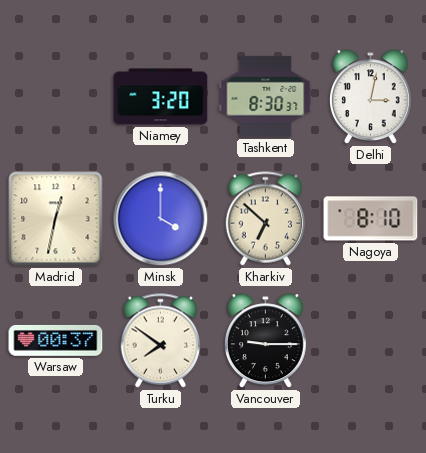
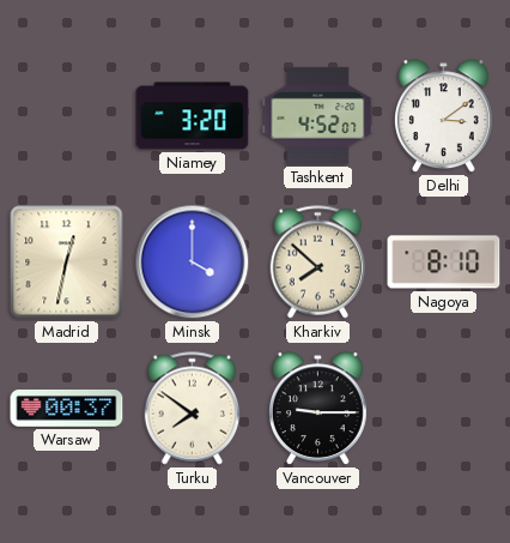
Tashkent: 8:30 -> 4:52
Delhi: 3:02 -> 3:09
Kharkiv: 6:52 -> 7:52
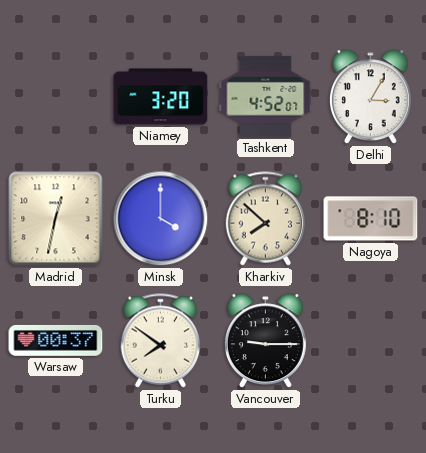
Delhi: 3:09 -> 3:05
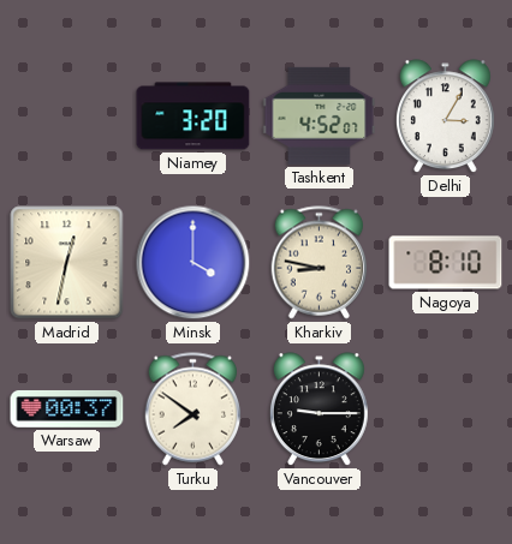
Kharkiv: 7:52 -> 8:47
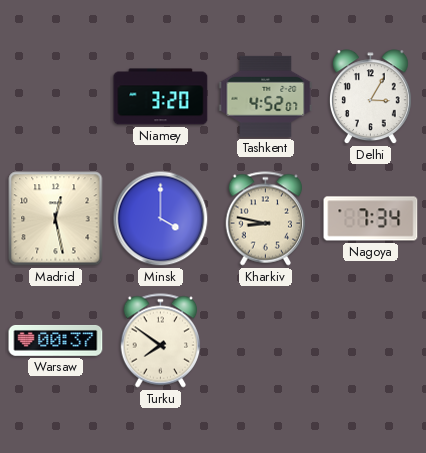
Madrid: 12:32 -> 12:28
Nagoya: 8:10 -> 7:34
Vancouver: 9:15 -> none
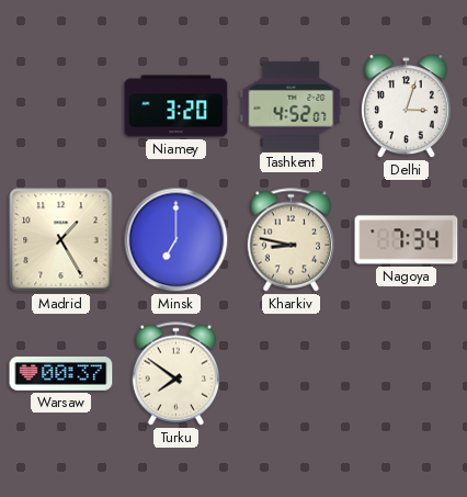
Delhi: 3:05 -> 3:03
Madrid: 12:28 -> 1:25
Minsk: 4:00 -> 7:00
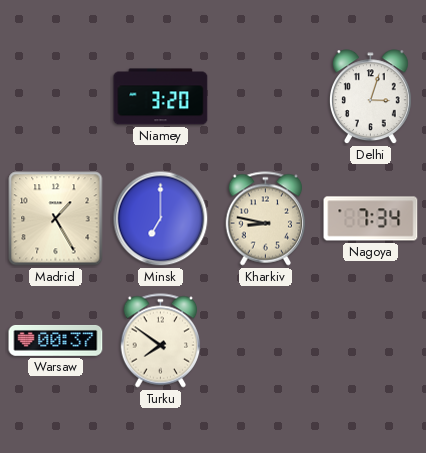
Tashkent: 4:52 -> none
